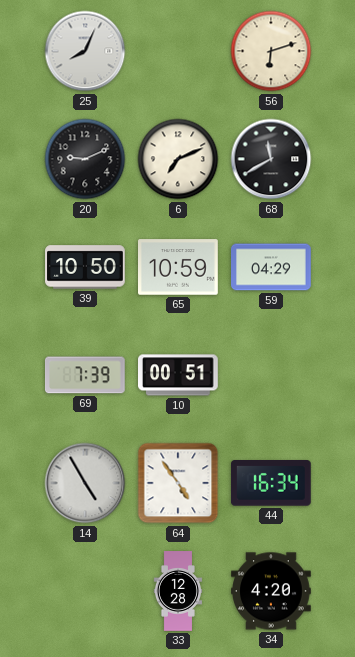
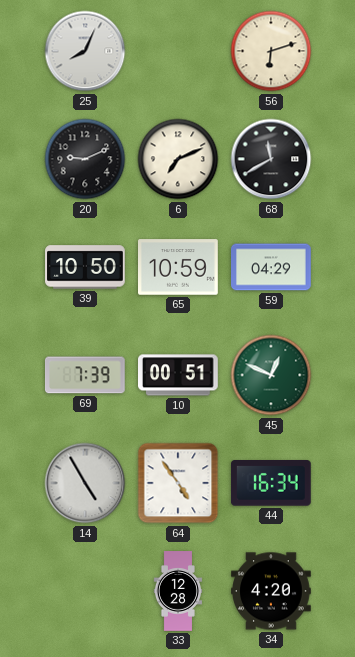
45: none -> 12:49
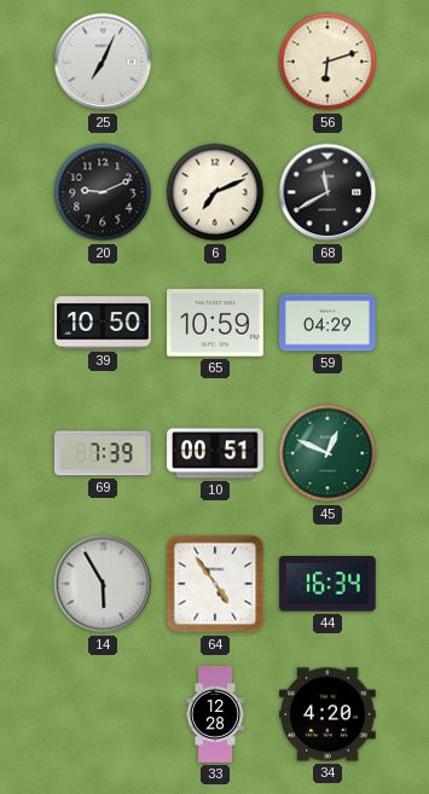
25: 8:04 -> 7:04
14: 4:55 -> 5:55
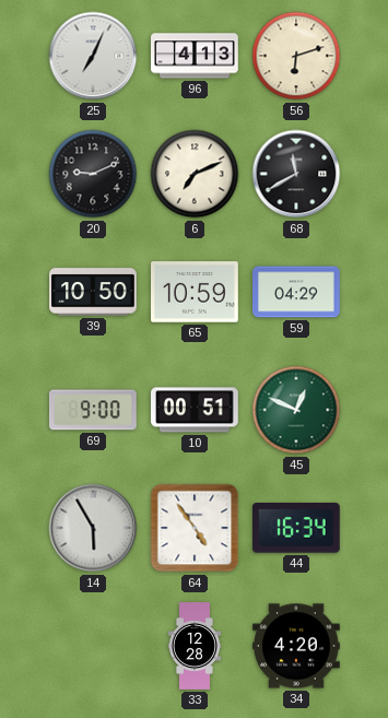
96: none -> 4:13
69: 7:39 -> 9:00
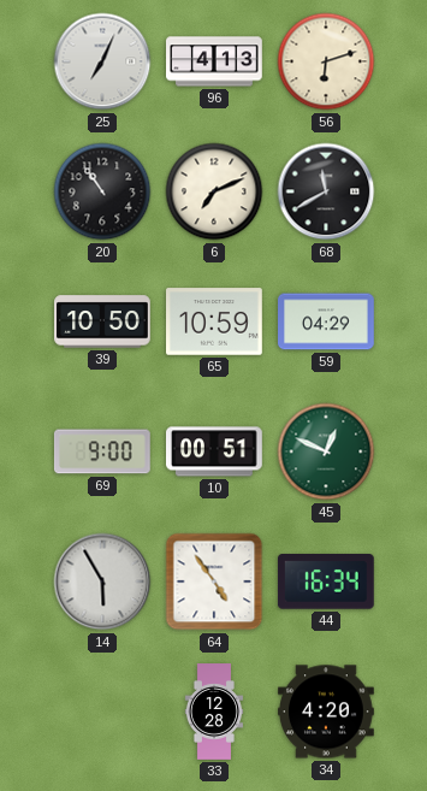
20: 9:11 -> 10:54
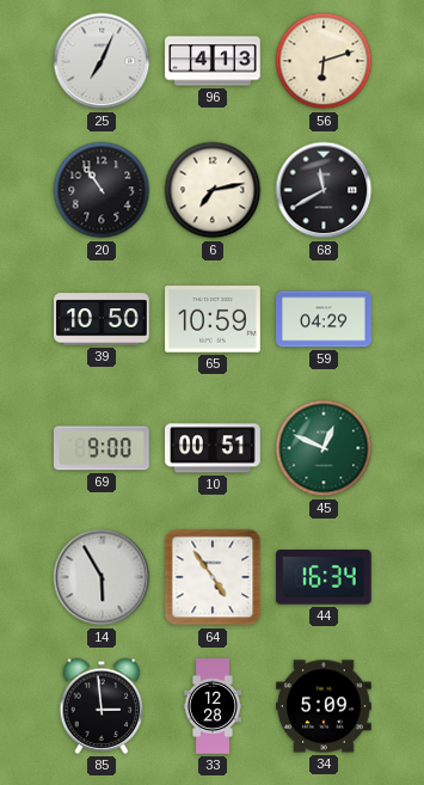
6: 7:11 -> 7:13
85: none -> 2:59
34: 4:20 -> 5:09
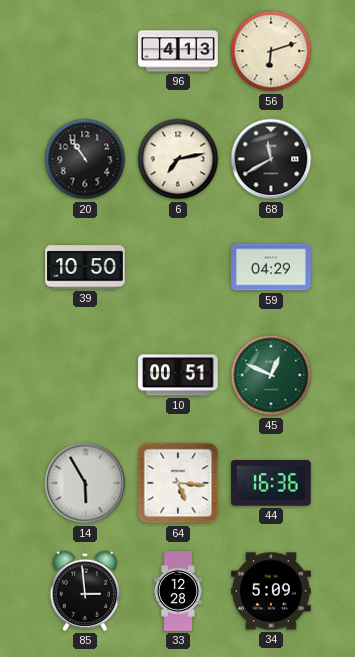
25: 7:04 -> none
65: 10:59 -> none
69: 9:00 -> none
64: 4:54 -> 5:16
44: 16:34 -> 16:36
